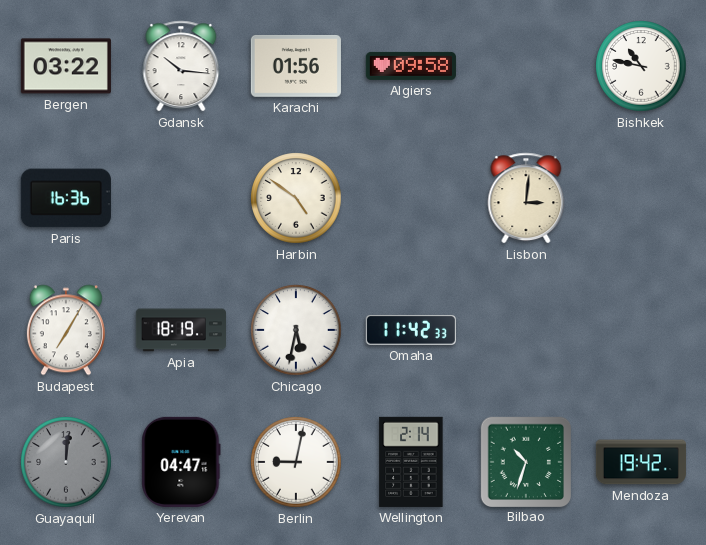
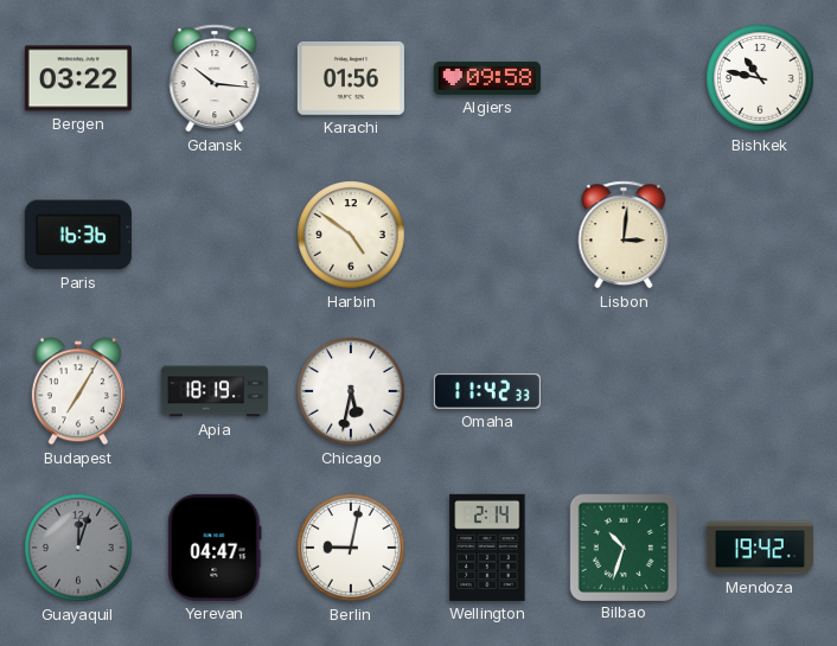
Guayaquil: 12:01 -> 12:03
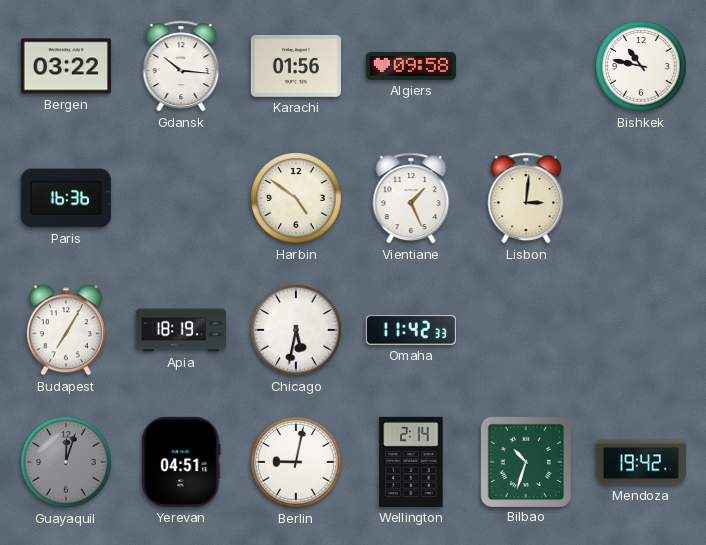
Vientiane: none -> 1:26
Yerevan: 04:47 -> 04:51
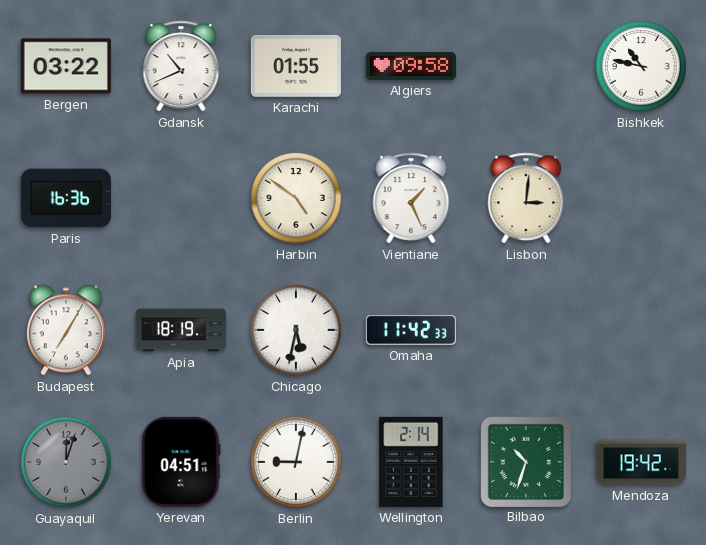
Gdansk: 10:16 -> 10:41
Karachi: 01:56 -> 01:55
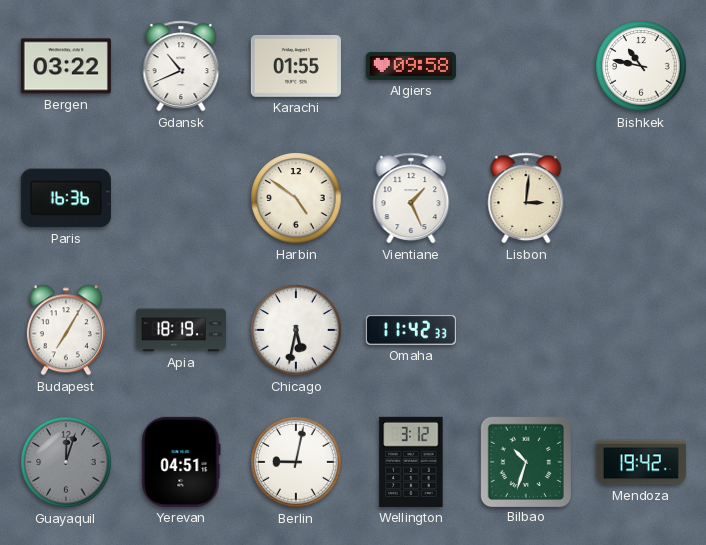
Wellington: 2:14 -> 3:12
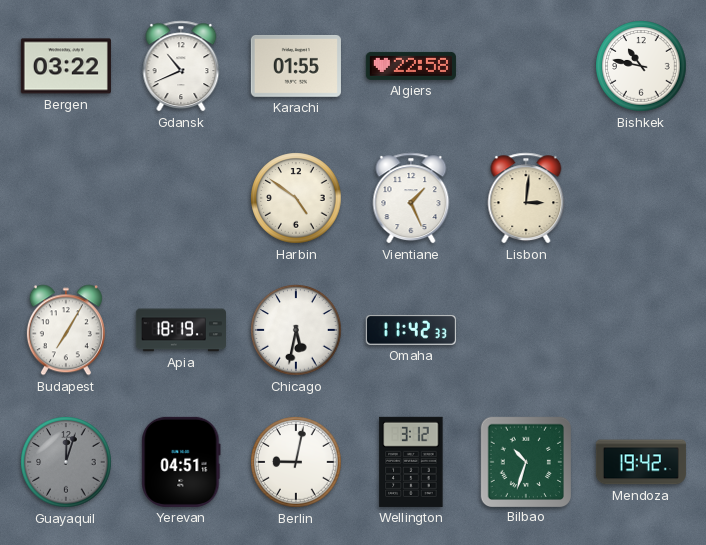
Algiers: 09:58 -> 22:58
Paris: 16:36 -> none
